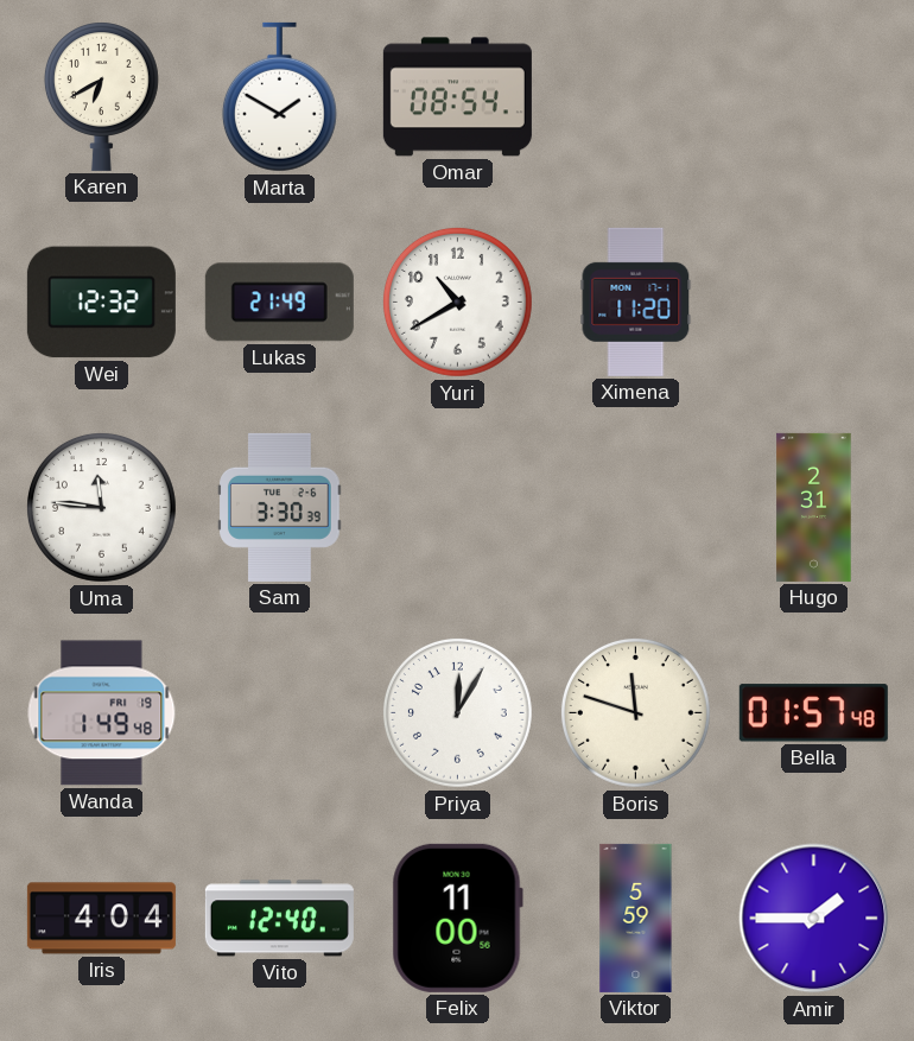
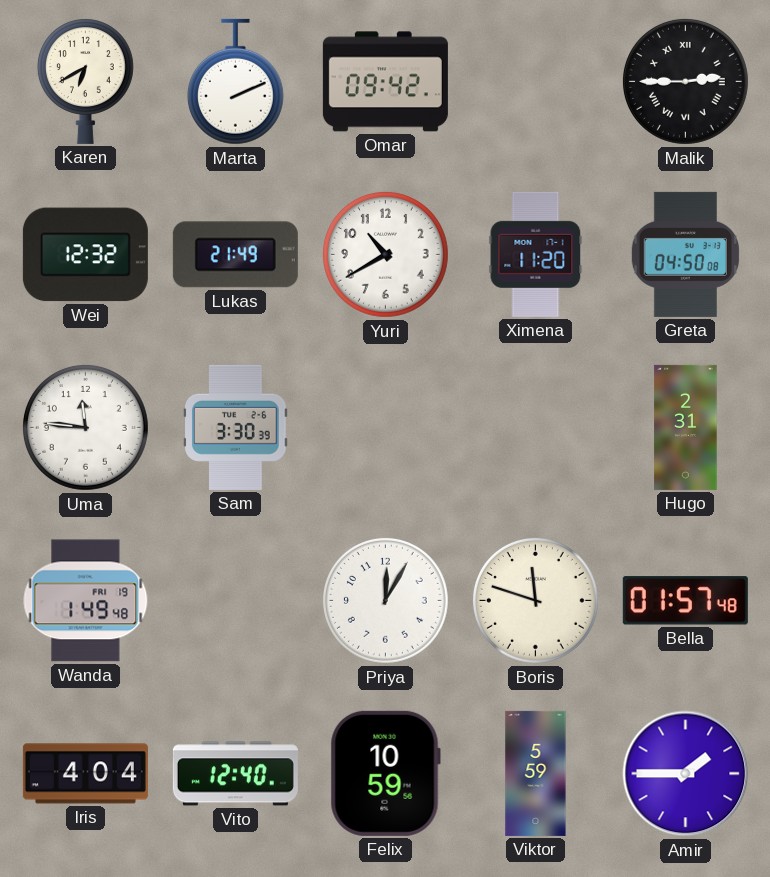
Marta: 1:50 -> 2:11
Omar: 08:54 -> 09:42
Malik: none -> 2:45
Greta: none -> 04:50
Felix: 11:00 -> 10:59
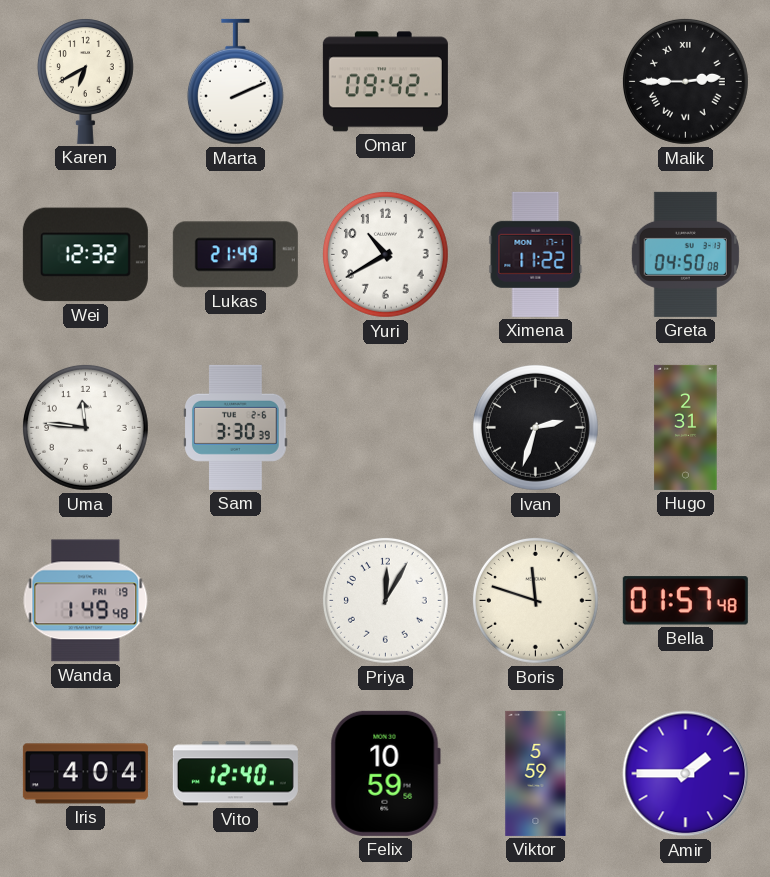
Ximena: 11:20 -> 11:22
Ivan: none -> 2:33
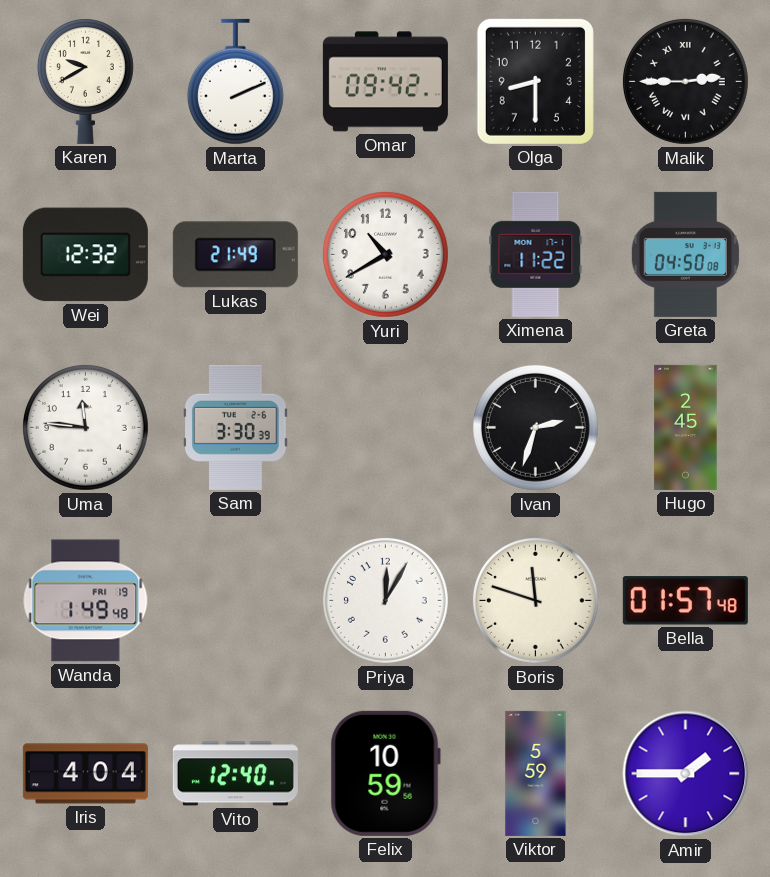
Karen: 6:40 -> 9:40
Olga: none -> 8:30
Hugo: 2:31 -> 2:45
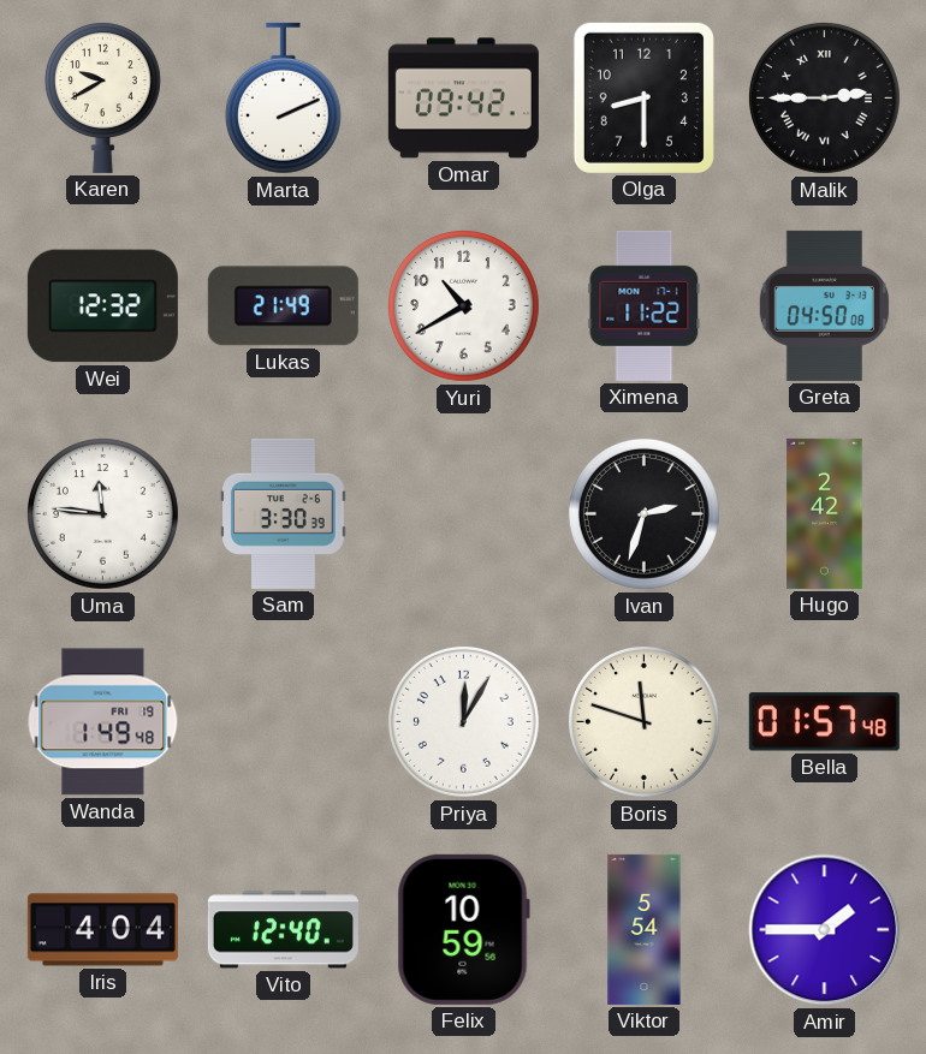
Hugo: 2:45 -> 2:42
Viktor: 5:59 -> 5:54
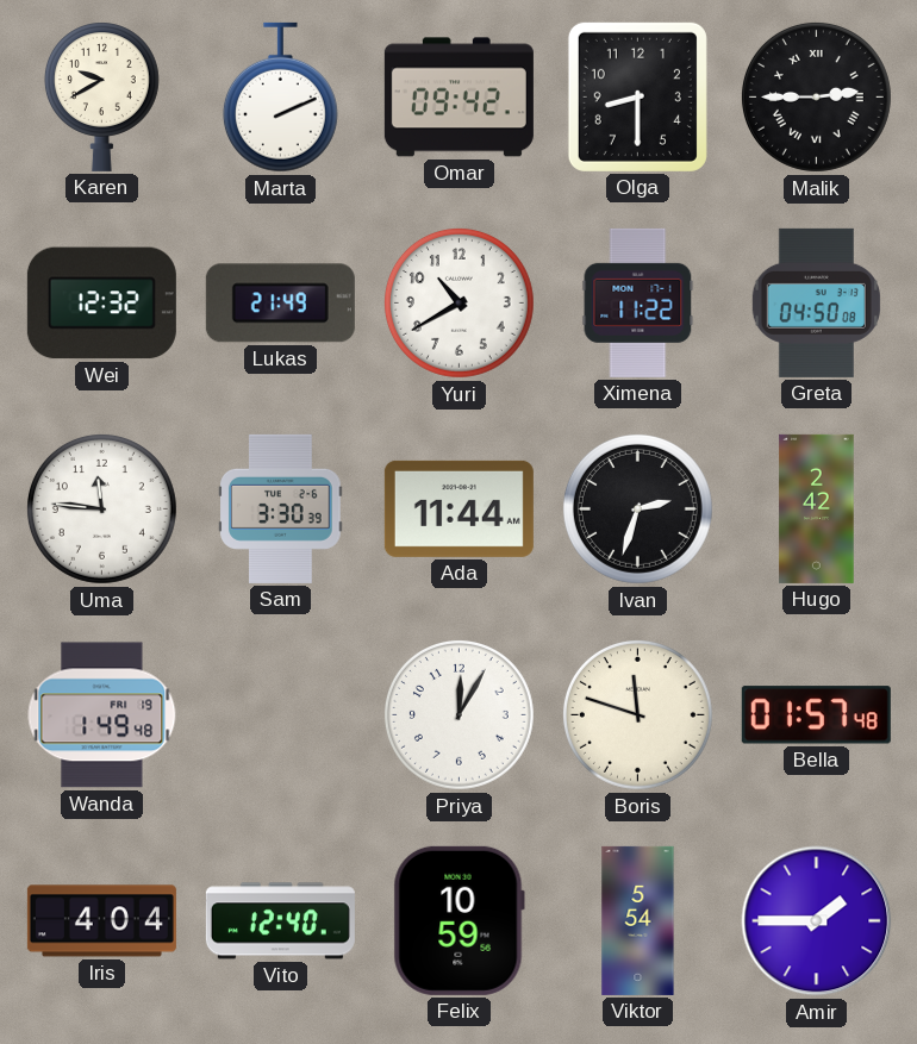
Ada: none -> 11:44
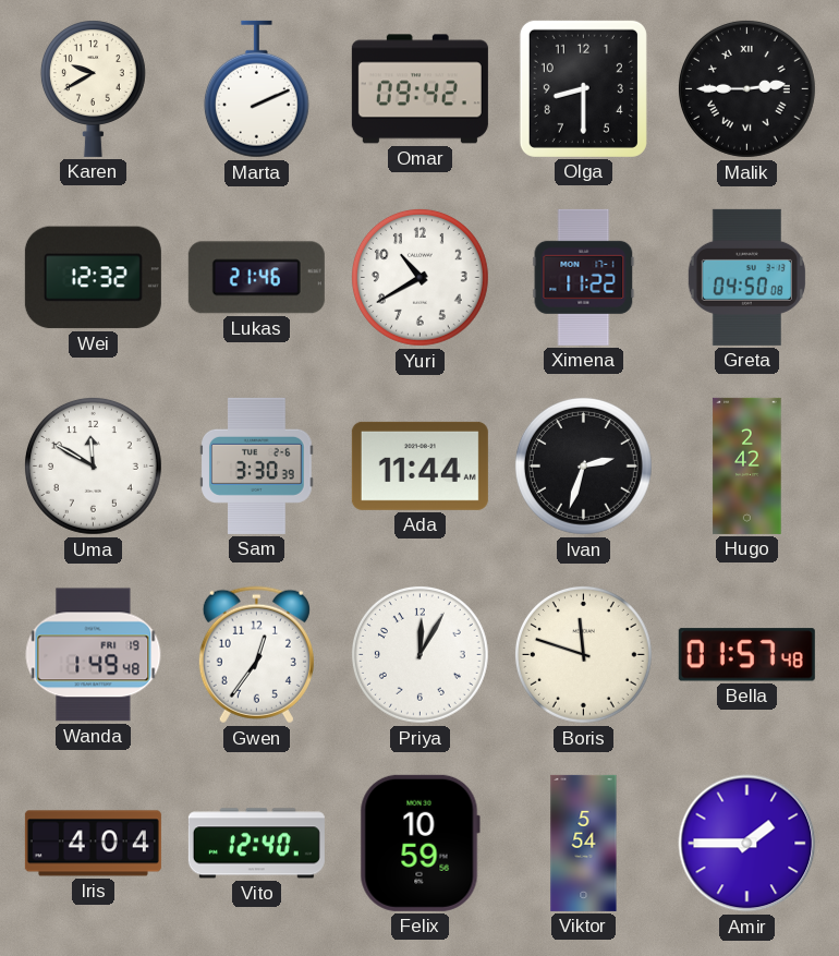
Lukas: 21:49 -> 21:46
Uma: 11:46 -> 11:50
Gwen: none -> 12:36
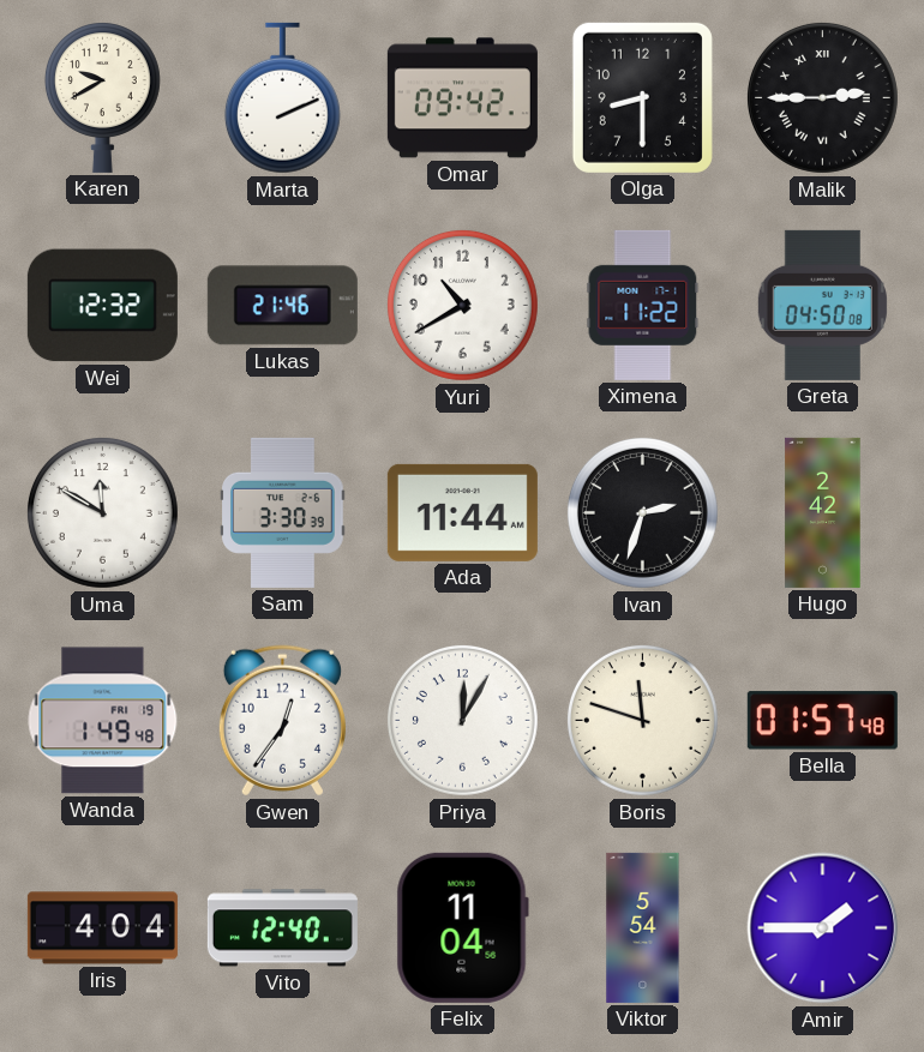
Felix: 10:59 -> 11:04
